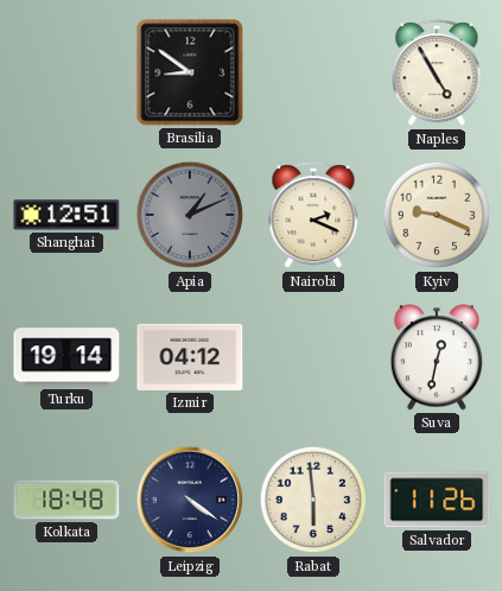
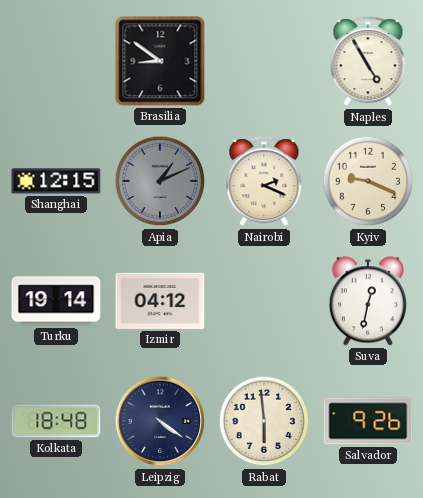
Shanghai: 12:51 -> 12:15
Salvador: 11:26 -> 9:26
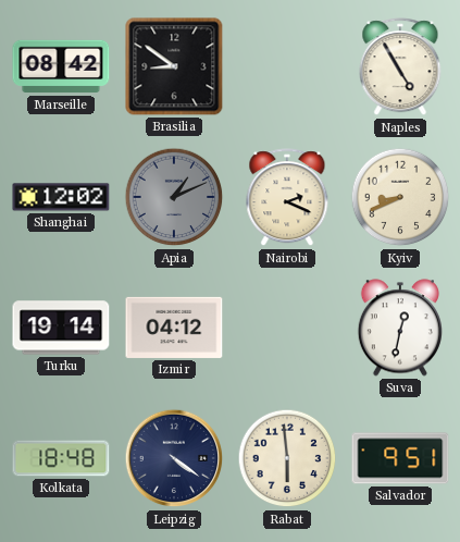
Marseille: none -> 08:42
Shanghai: 12:15 -> 12:02
Kyiv: 9:19 -> 8:41
Salvador: 9:26 -> 9:51
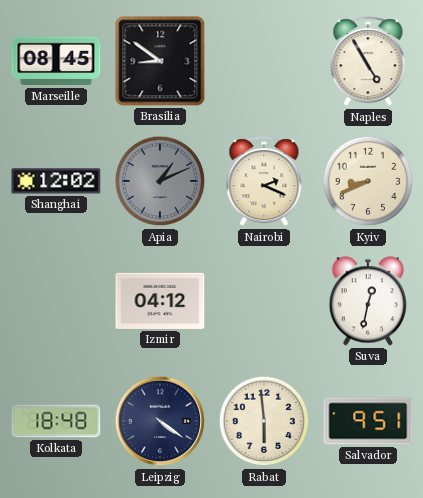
Marseille: 08:42 -> 08:45
Turku: 19:14 -> none
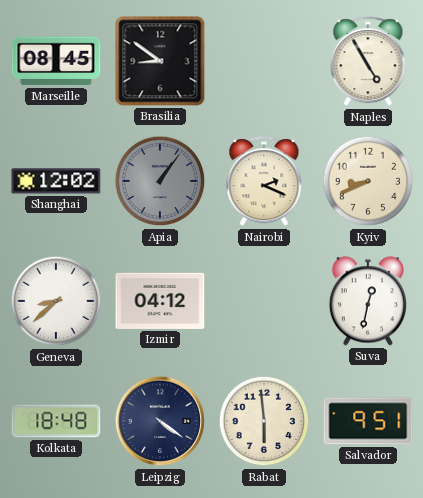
Apia: 1:11 -> 1:06
Geneva: none -> 8:38
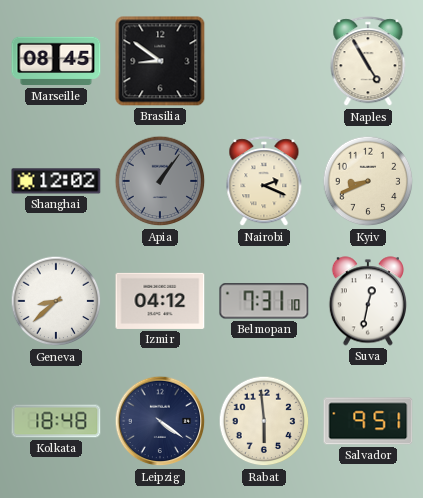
Belmopan: none -> 7:31
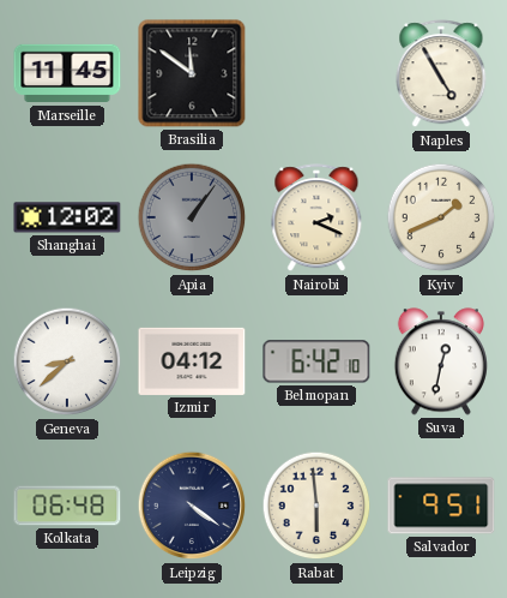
Marseille: 08:45 -> 11:45
Brasilia: 8:51 -> 11:51
Kyiv: 8:41 -> 1:41
Belmopan: 7:31 -> 6:42
Kolkata: 18:48 -> 06:48
